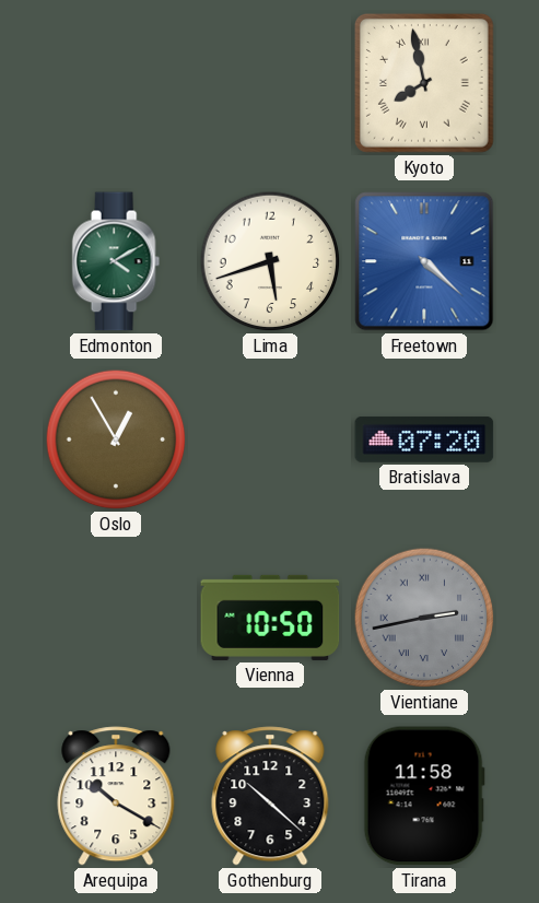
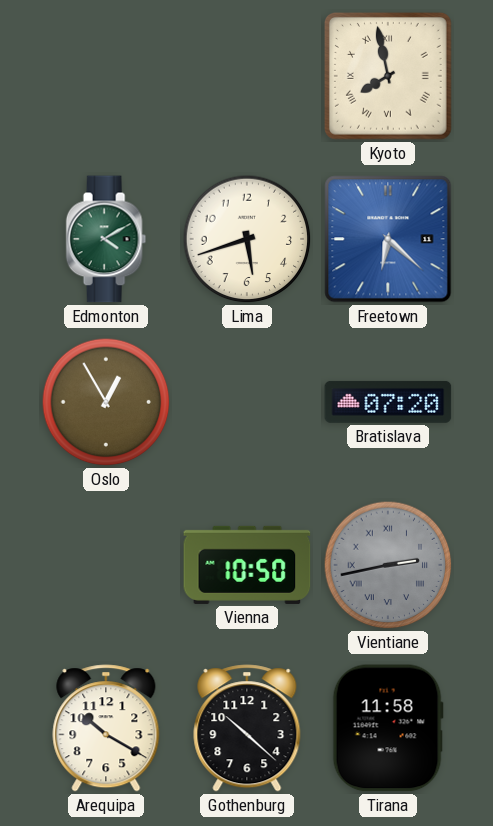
Freetown: 4:22 -> 6:22
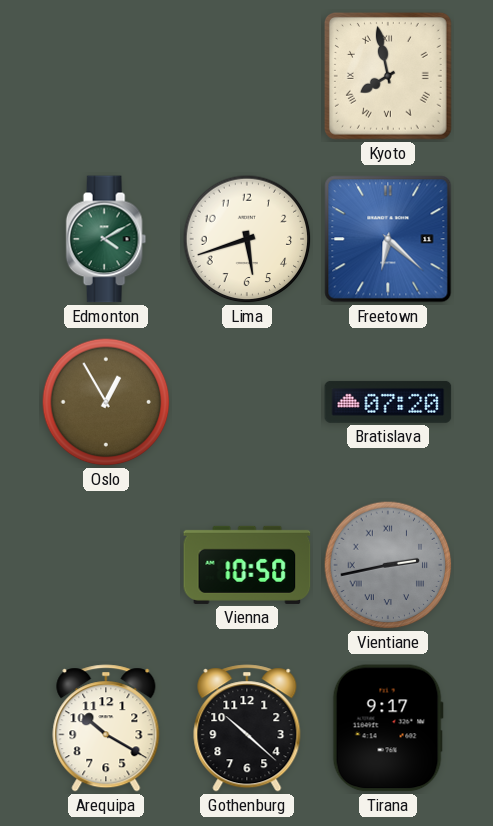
Tirana: 11:58 -> 9:17
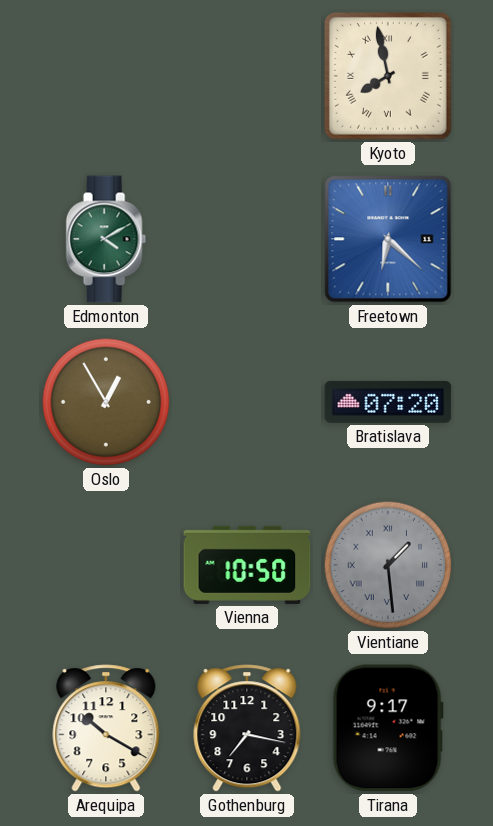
Lima: 5:42 -> none
Vientiane: 2:43 -> 1:29
Gothenburg: 10:22 -> 7:17
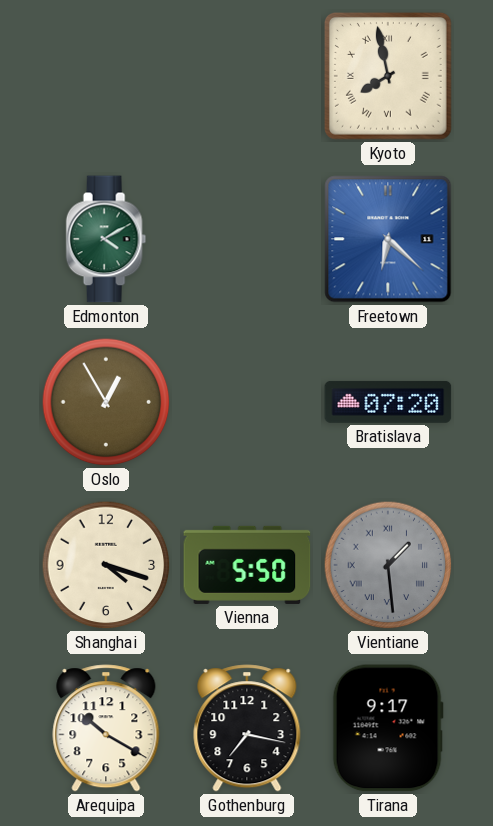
Shanghai: none -> 4:18
Vienna: 10:50 -> 5:50
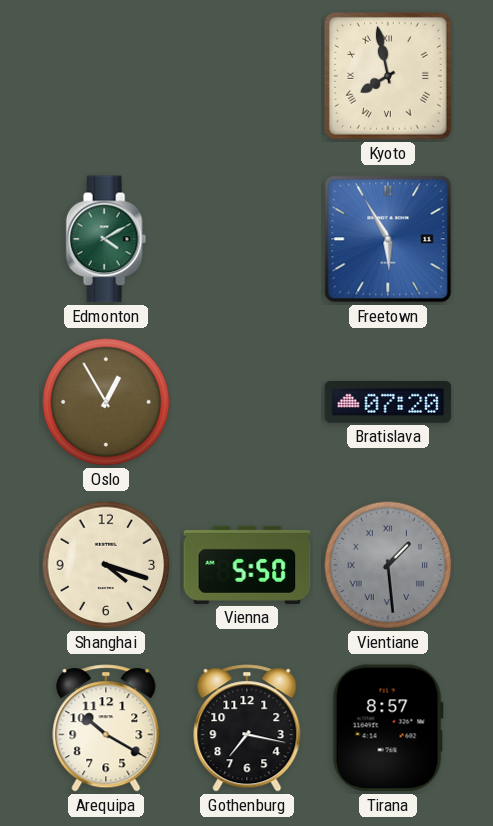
Freetown: 6:22 -> 5:55
Tirana: 9:17 -> 8:57
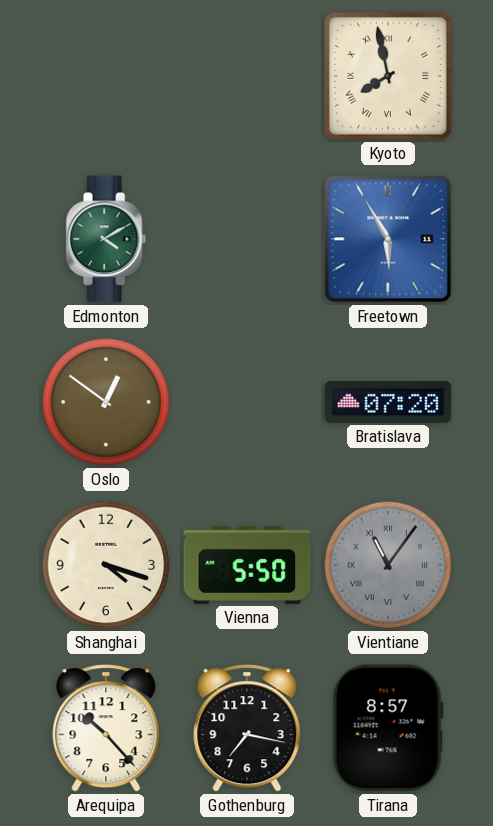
Oslo: 12:55 -> 12:51
Vientiane: 1:29 -> 11:06
Arequipa: 10:20 -> 10:23
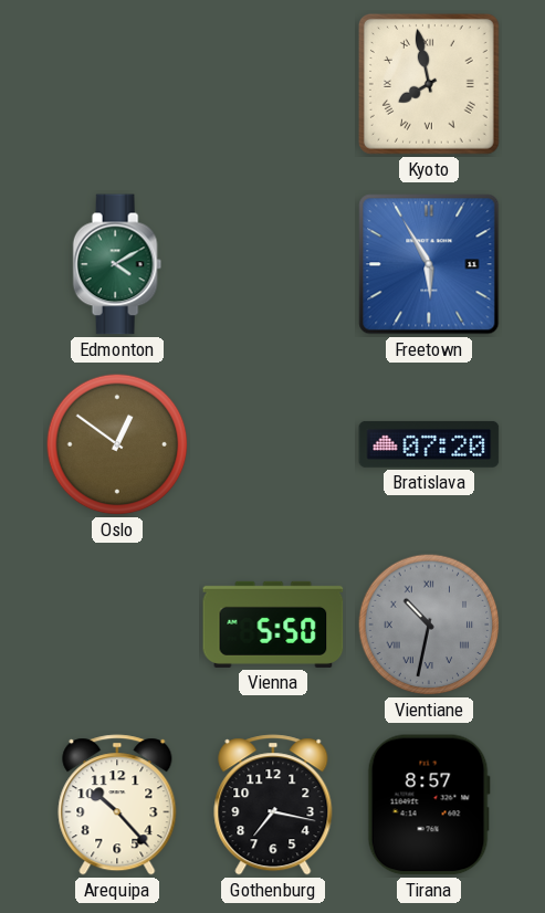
Shanghai: 4:18 -> none
Vientiane: 11:06 -> 10:32
